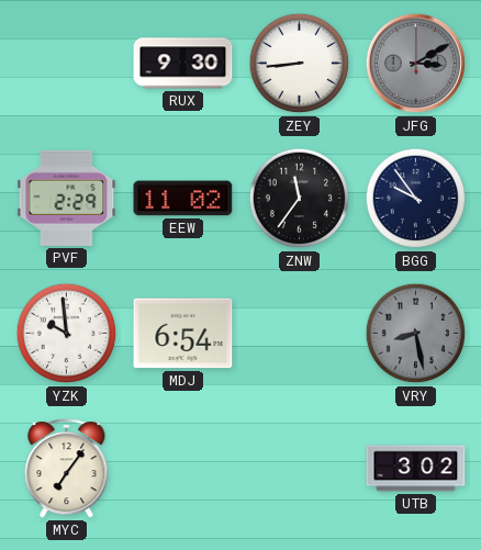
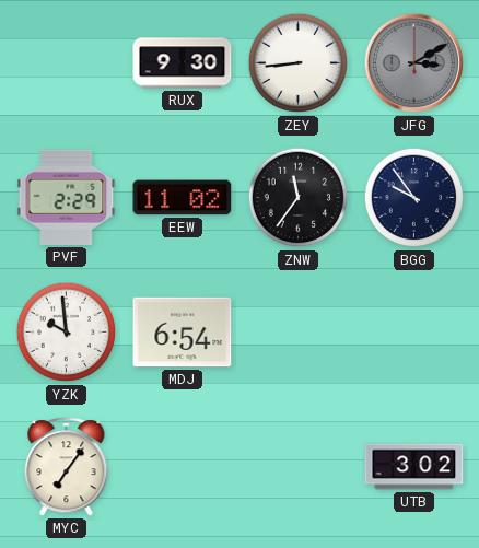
VRY: 8:28 -> none
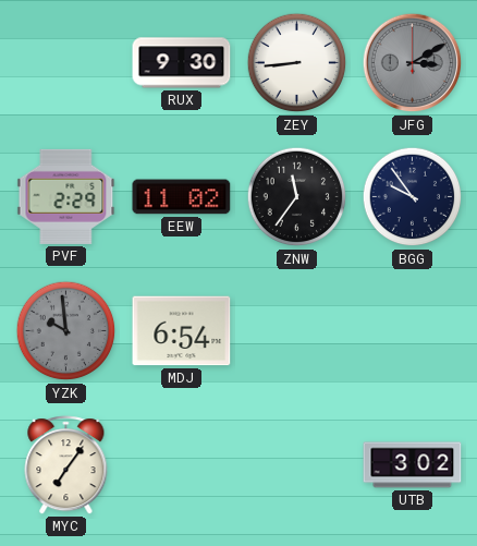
YZK dial: white -> grey
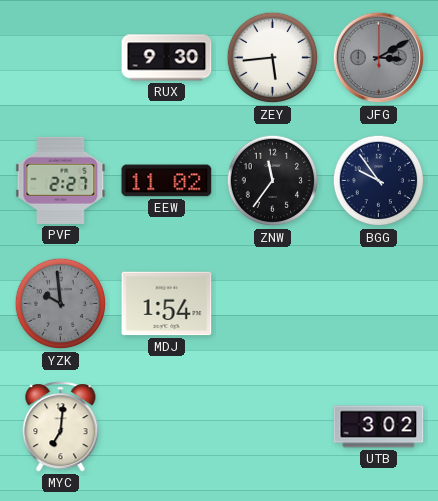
ZEY: 8:44 -> 5:44
PVF: 2:29 -> 2:27
MDJ: 6:54 -> 1:54
MYC: 7:06 -> 7:01
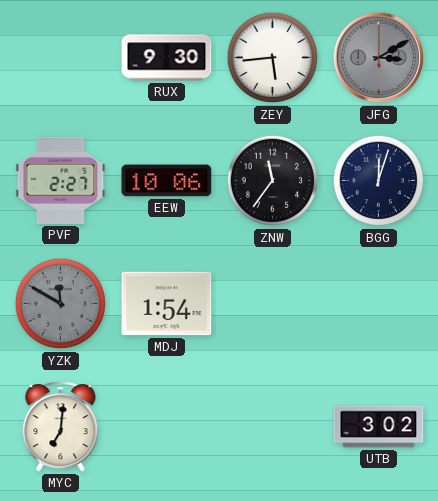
EEW: 11:02 -> 10:06
BGG: 9:54 -> 12:03
YZK: 9:59 -> 11:50
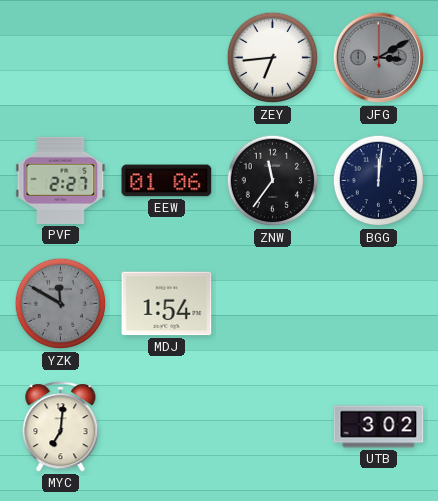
RUX: 9:30 -> none
ZEY: 5:44 -> 6:44
EEW: 10:06 -> 01:06
BGG: 12:03 -> 12:01
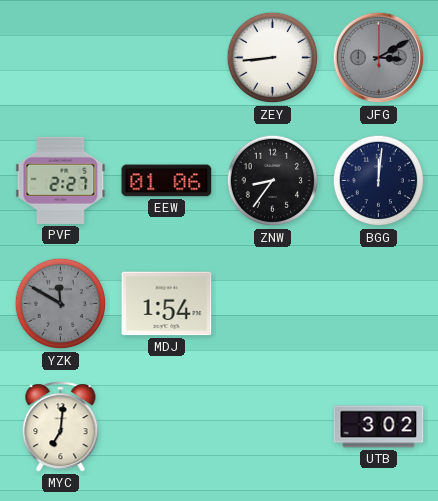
ZEY: 6:44 -> 8:44
ZNW: 11:36 -> 8:36
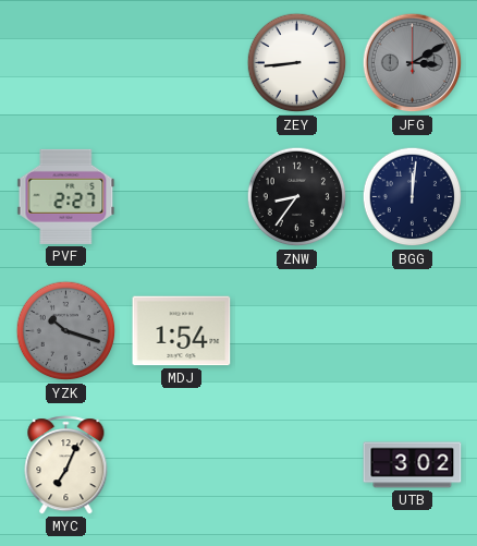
EEW: 01:06 -> none
YZK: 11:50 -> 10:18
MYC: 7:01 -> 7:04
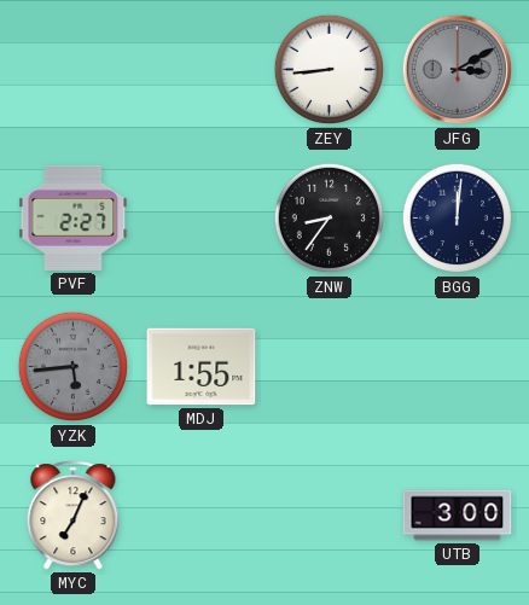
YZK: 10:18 -> 5:44
MDJ: 1:54 -> 1:55
UTB: 3:02 -> 3:00
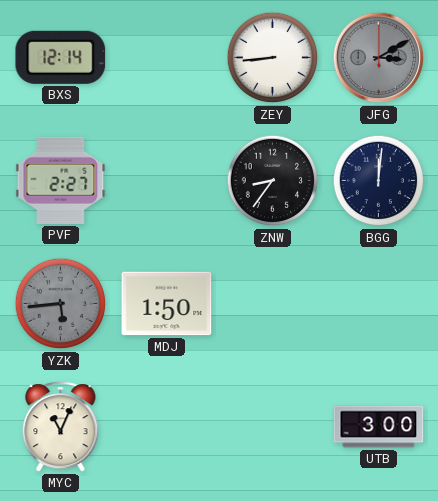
BXS: none -> 12:14
MDJ: 1:55 -> 1:50
MYC: 7:04 -> 11:04
